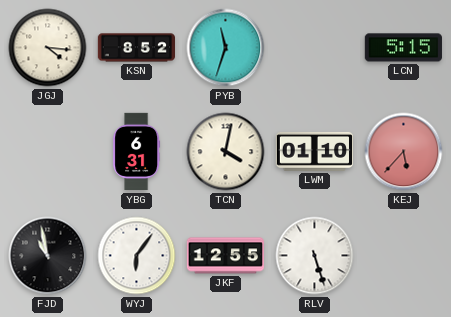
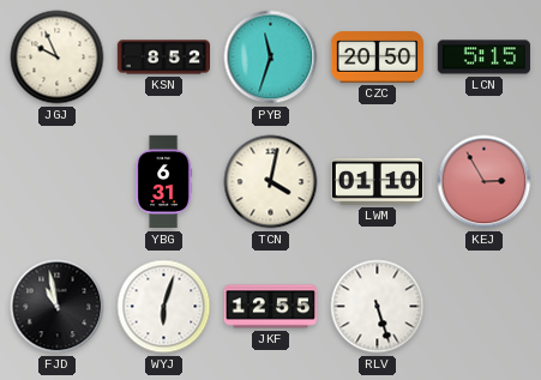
JGJ: 4:16 -> 9:56
CZC: none -> 20:50
KEJ: 5:37 -> 2:55
WYJ: 6:06 -> 6:03
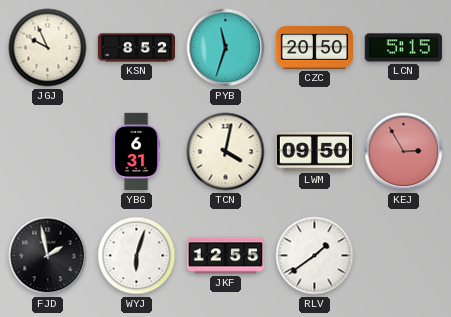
LWM: 01:10 -> 09:50
FJD: 10:58 -> 1:58
RLV: 5:27 -> 1:39
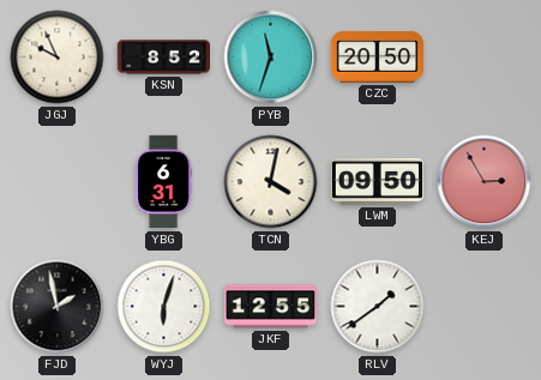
LCN: 5:15 -> none
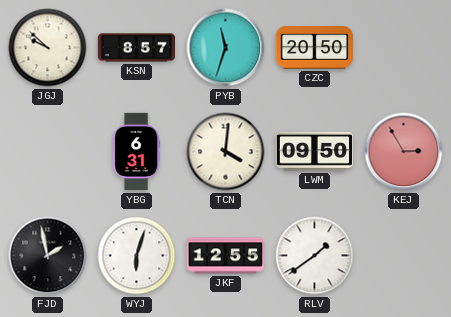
JGJ: 9:56 -> 9:52
KSN: 8:52 -> 8:57
TCN: 4:02 -> 4:01
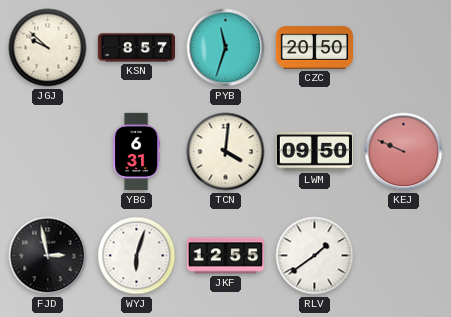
KEJ: 2:55 -> 9:49
FJD: 1:58 -> 2:58
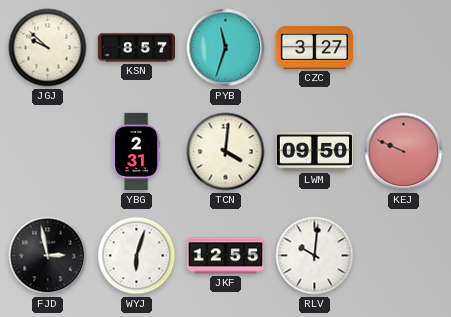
CZC: 20:50 -> 3:27
YBG: 6:31 -> 2:31
RLV: 1:39 -> 10:01
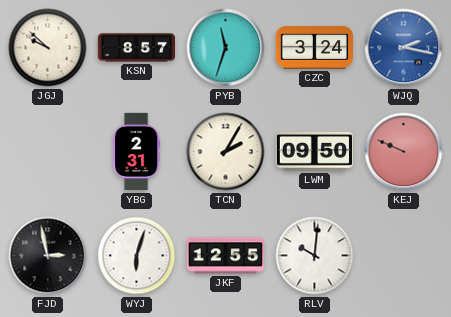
CZC: 3:27 -> 3:24
WJQ: none -> 2:17
TCN: 4:01 -> 2:05
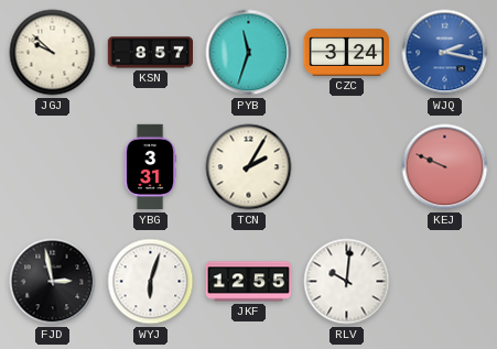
YBG: 2:31 -> 3:31
LWM: 09:50 -> none
